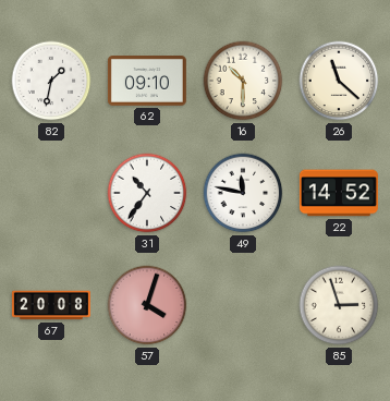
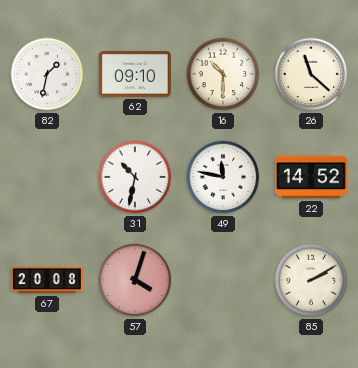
31: 10:36 -> 10:32
85: 2:57 -> 2:10
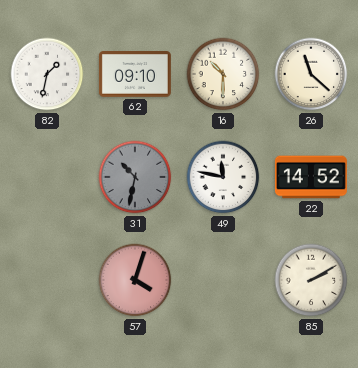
31 dial: white -> grey
67: 20:08 -> none
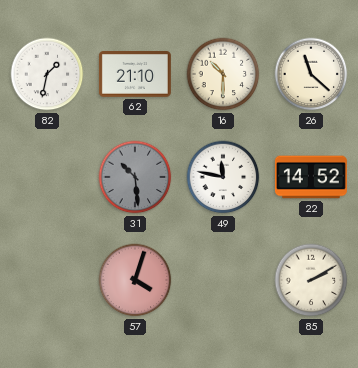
62: 09:10 -> 21:10
31: 10:32 -> 10:29
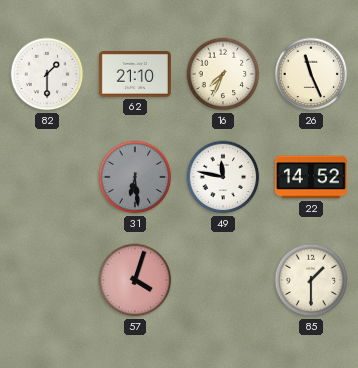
82: 1:32 -> 1:30
16: 10:30 -> 7:34
26: 11:22 -> 11:26
31: 10:29 -> 6:29
85: 2:10 -> 1:30
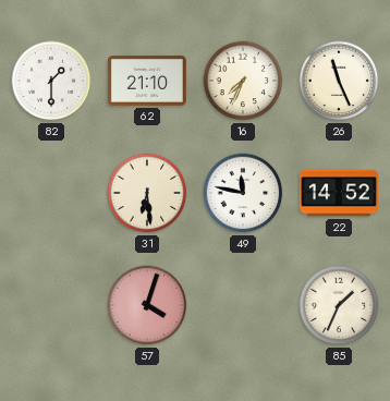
31 dial: grey -> cream
85: 1:30 -> 1:34
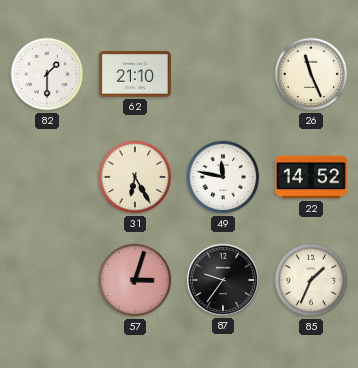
16: 7:34 -> none
31: 6:29 -> 6:25
57: 4:03 -> 3:03
87: none -> 9:36
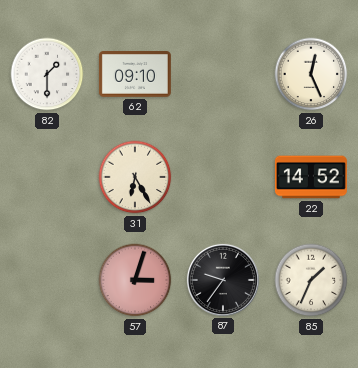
62: 21:10 -> 09:10
26: 11:26 -> 12:26
49: 11:47 -> none
